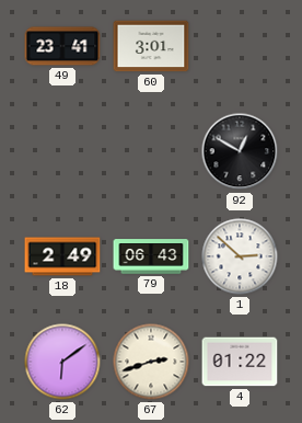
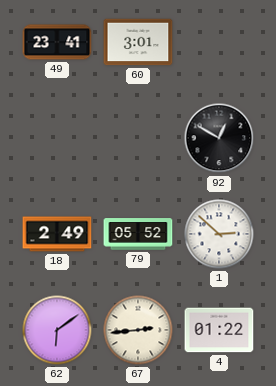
79: 06:43 -> 05:52
67: 2:42 -> 2:44
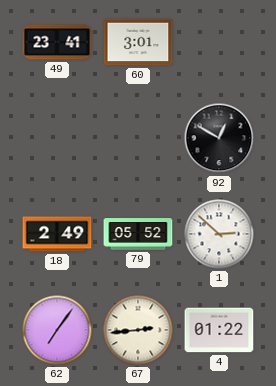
62: 6:09 -> 7:06
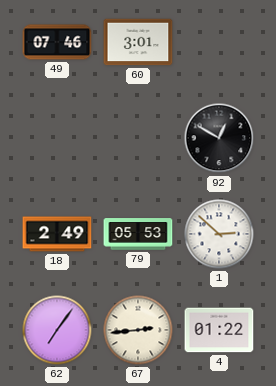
49: 23:41 -> 07:46
79: 05:52 -> 05:53
